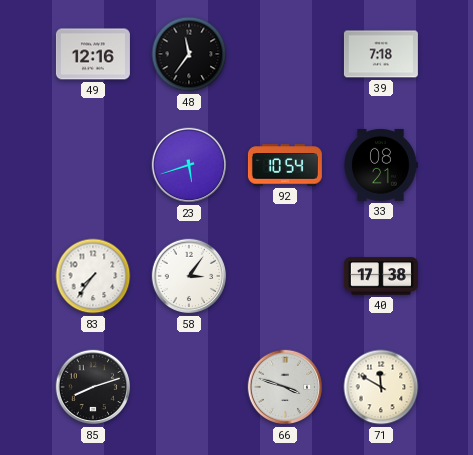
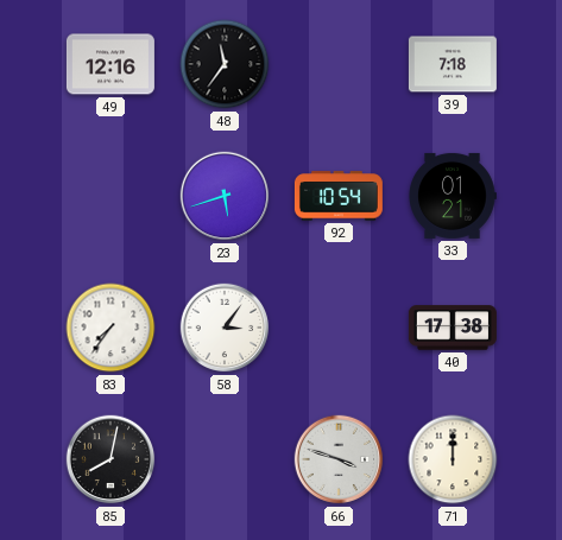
33: 08:21 -> 01:21
85: 8:12 -> 8:02
71: 11:50 -> 12:00
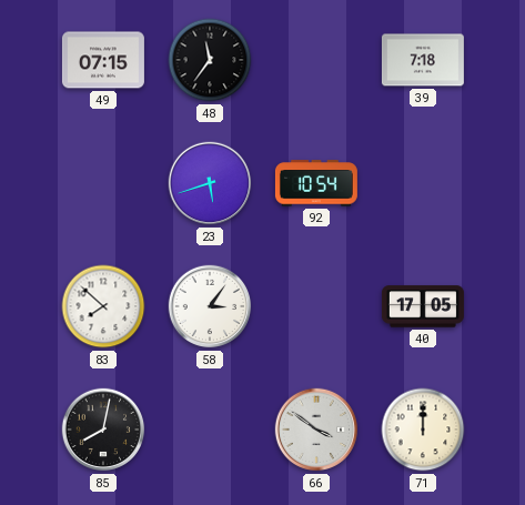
49: 12:16 -> 07:15
33: 01:21 -> none
83: 7:36 -> 7:52
40: 17:38 -> 17:05
66: 3:48 -> 3:51
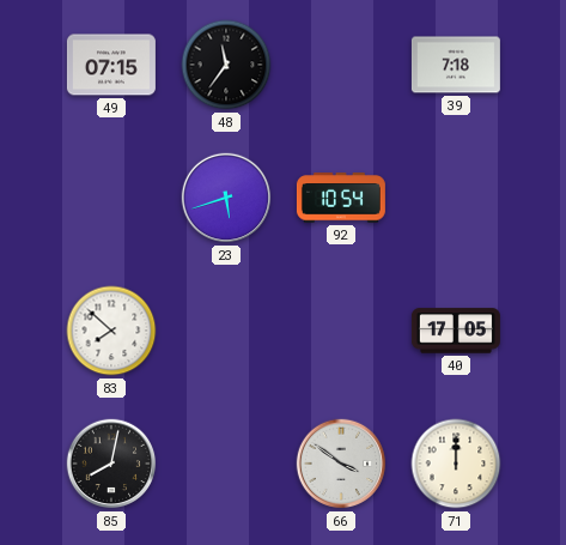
58: 3:06 -> none
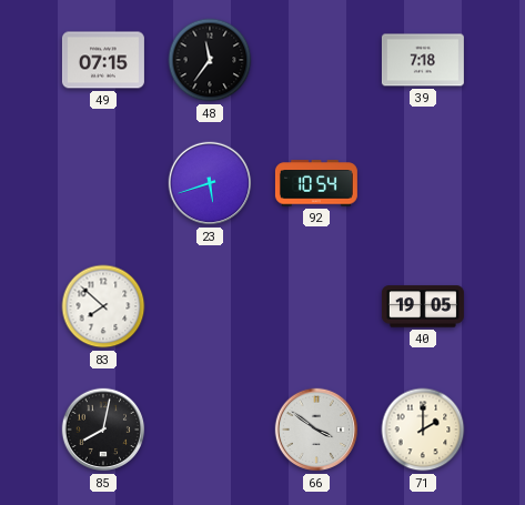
40: 17:05 -> 19:05
71: 12:00 -> 2:00
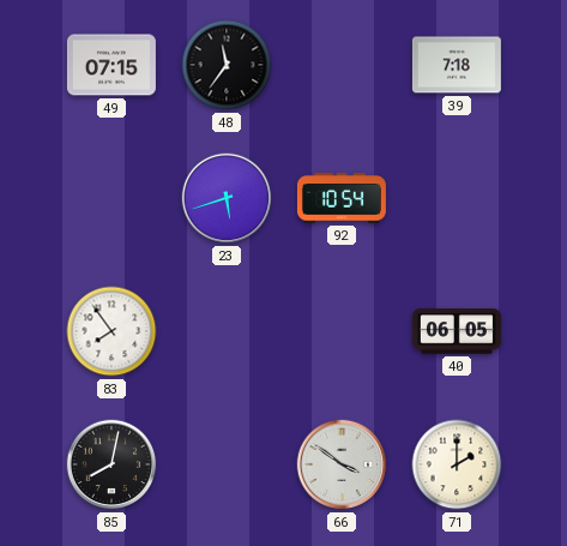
83: 7:52 -> 7:54
40: 19:05 -> 06:05
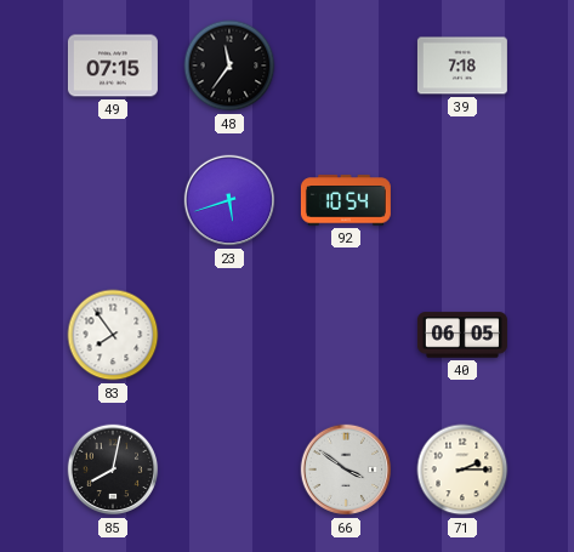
71: 2:00 -> 2:15
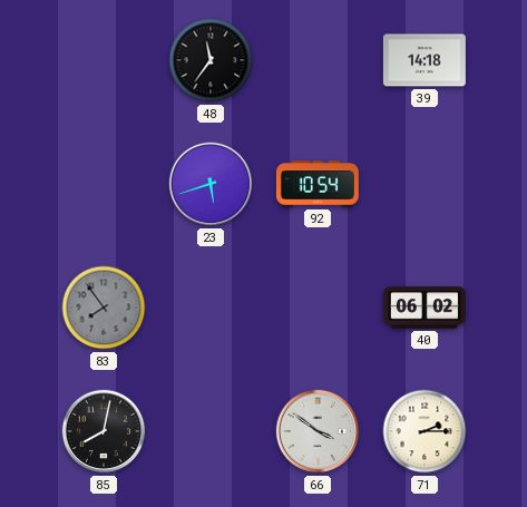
49: 07:15 -> none
39: 7:18 -> 14:18
83 dial: white -> grey
40: 06:05 -> 06:02
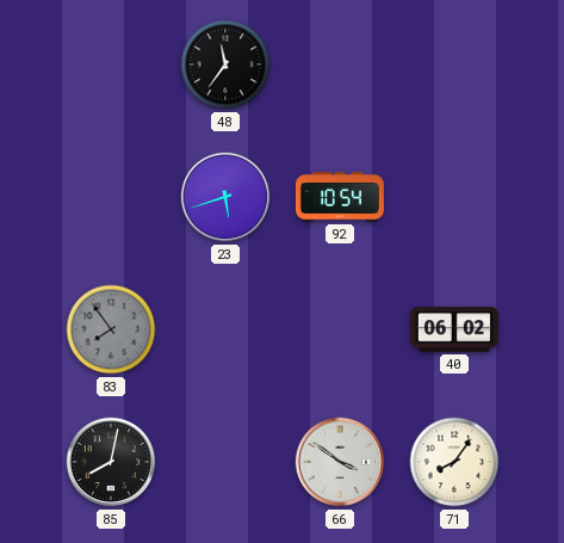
39: 14:18 -> none
71: 2:15 -> 8:06
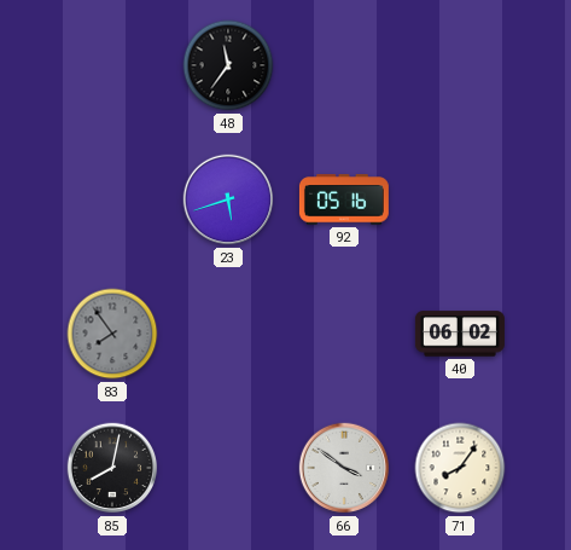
92: 10:54 -> 05:16
